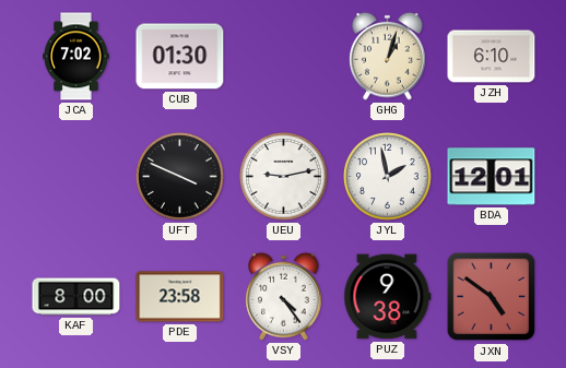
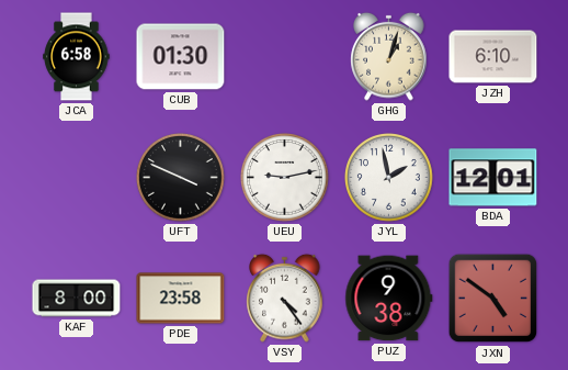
JCA: 7:02 -> 6:58
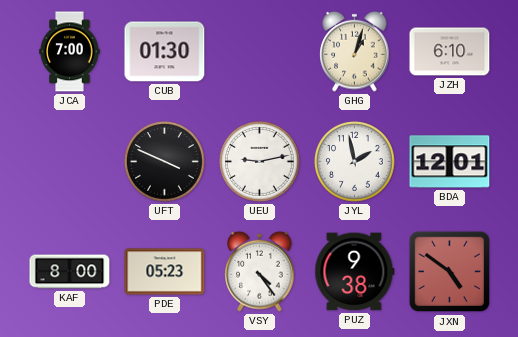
JCA: 6:58 -> 7:00
PDE: 23:58 -> 05:23
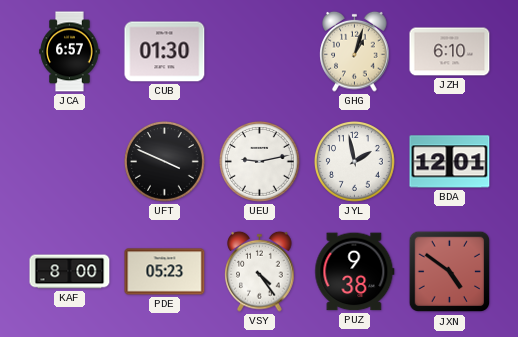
JCA: 7:00 -> 6:57
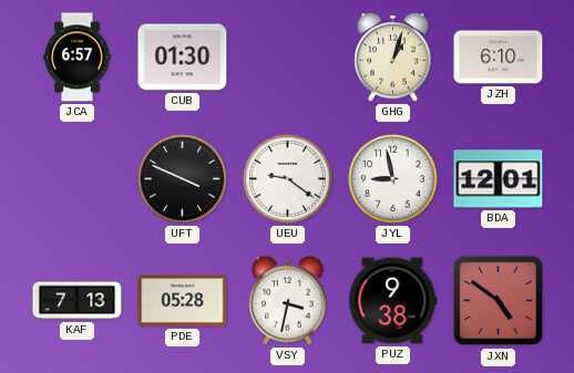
UEU: 9:13 -> 9:21
JYL: 1:58 -> 8:58
KAF: 8:00 -> 7:13
PDE: 05:23 -> 05:28
VSY: 4:24 -> 3:32
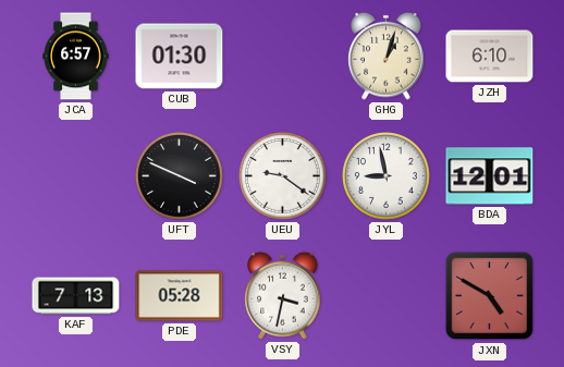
PUZ: 9:38 -> none
JXN: 4:51 -> 4:50
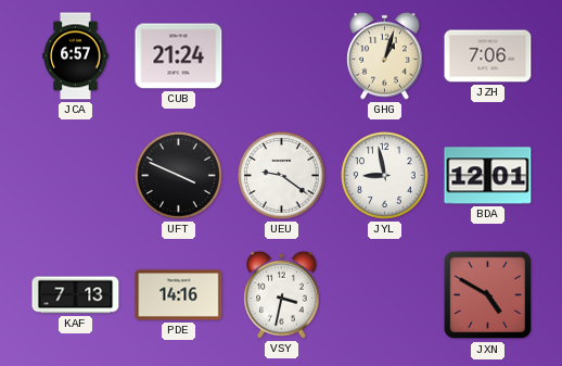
CUB: 01:30 -> 21:24
JZH: 6:10 -> 7:06
PDE: 05:28 -> 14:16
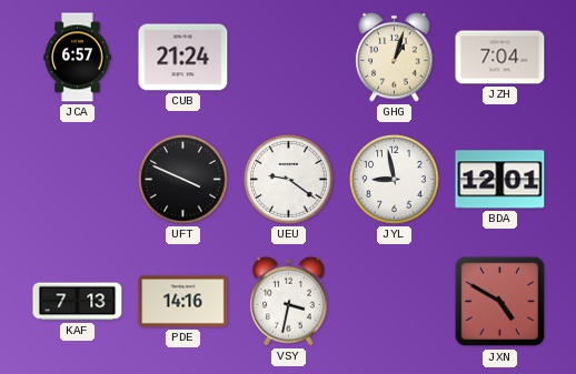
JZH: 7:06 -> 7:04
